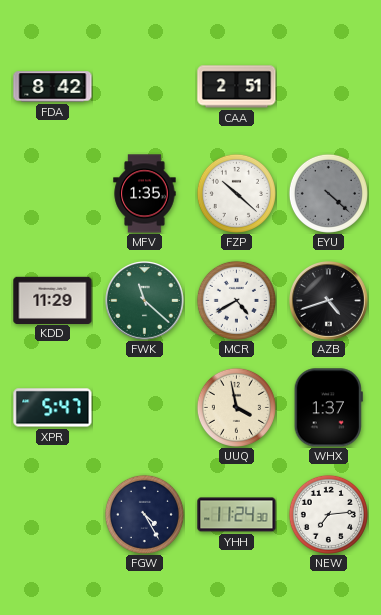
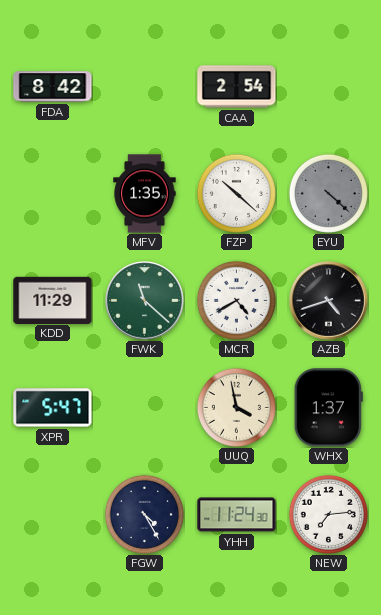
CAA: 2:51 -> 2:54
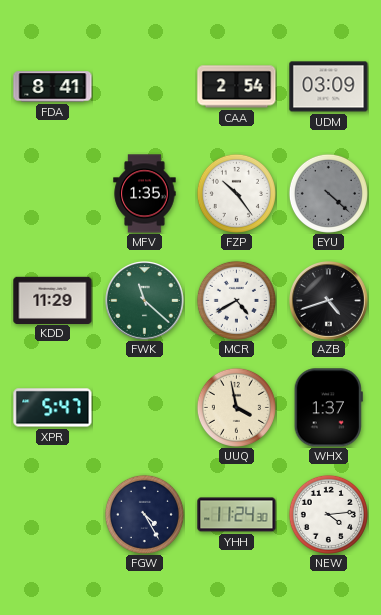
FDA: 8:42 -> 8:41
UDM: none -> 03:09
FZP: 10:22 -> 10:24
NEW: 7:14 -> 4:14
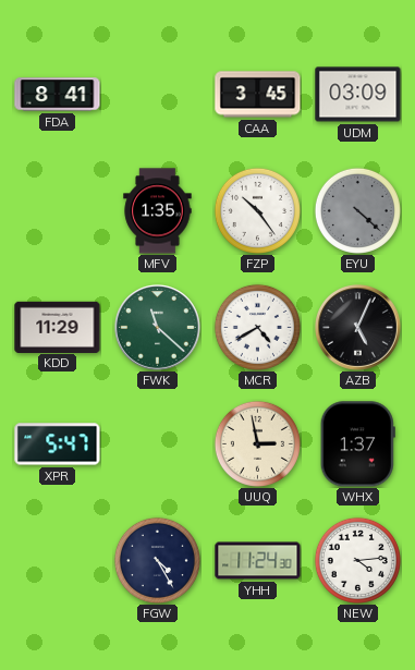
CAA: 2:54 -> 3:45
AZB: 4:42 -> 5:04
UUQ: 3:58 -> 2:58
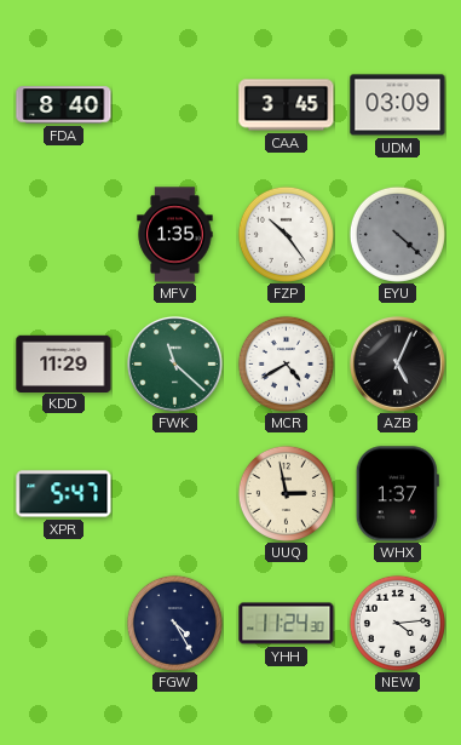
FDA: 8:41 -> 8:40
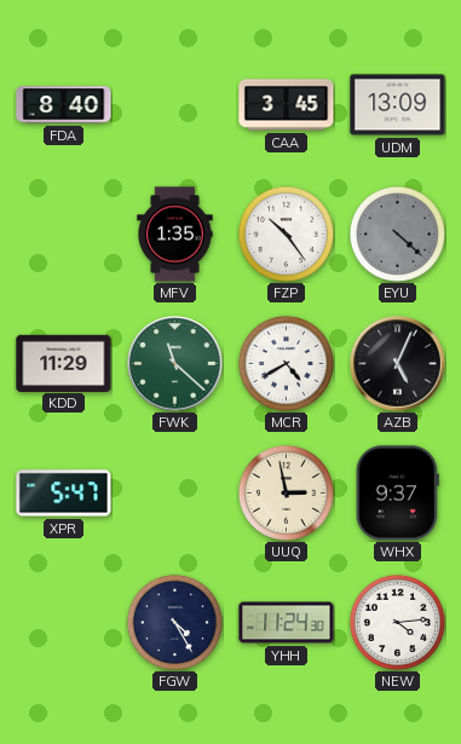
UDM: 03:09 -> 13:09
WHX: 1:37 -> 9:37
